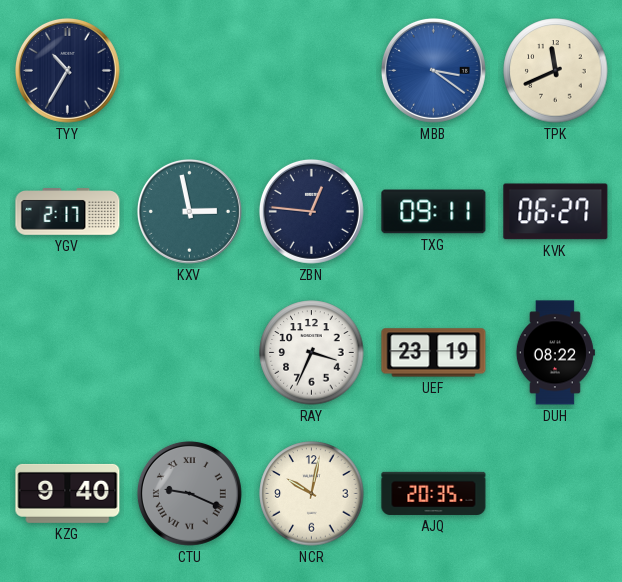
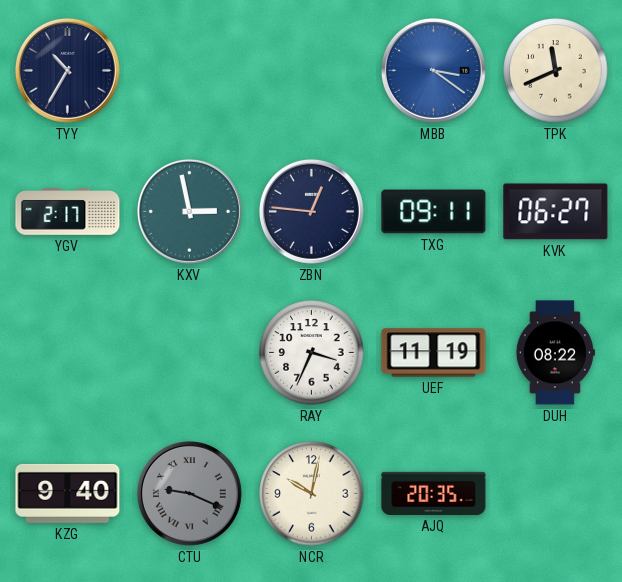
UEF: 23:19 -> 11:19
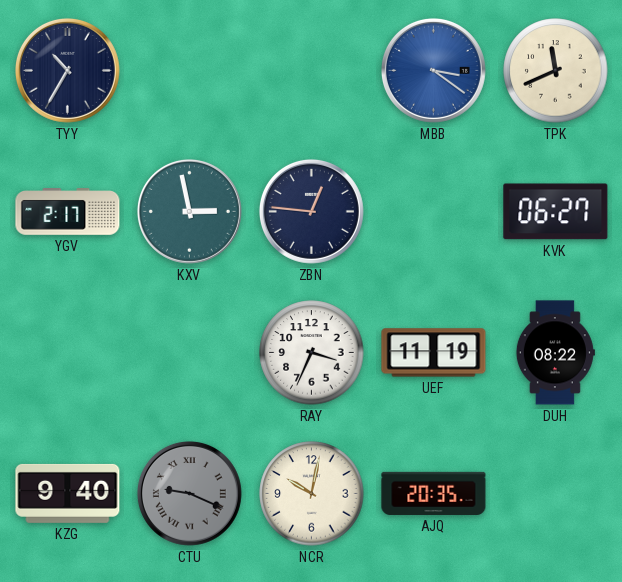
TXG: 09:11 -> none
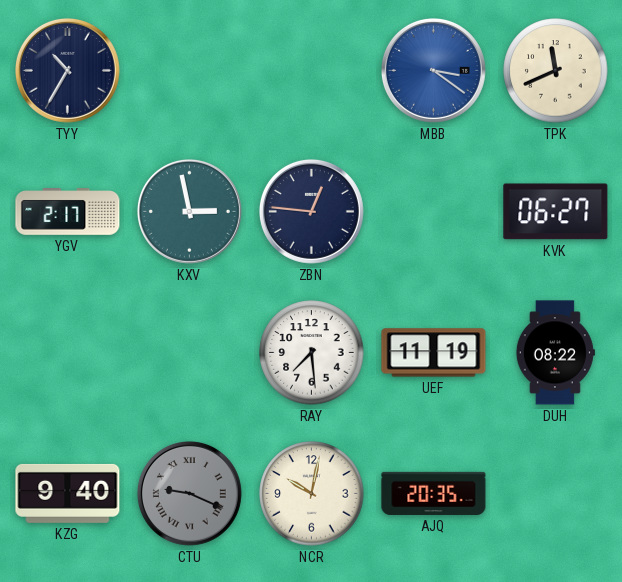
RAY: 3:34 -> 7:29
